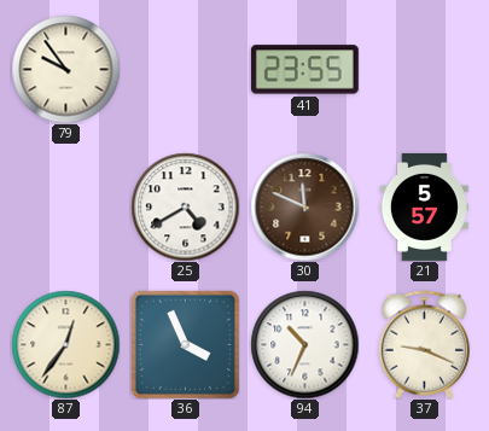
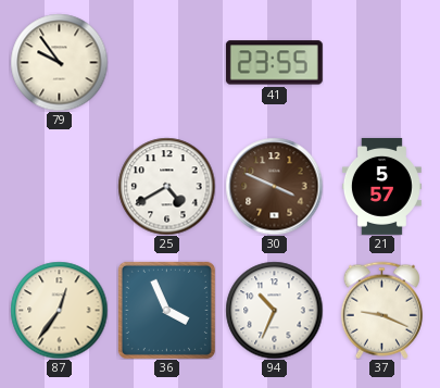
30: 11:49 -> 3:49
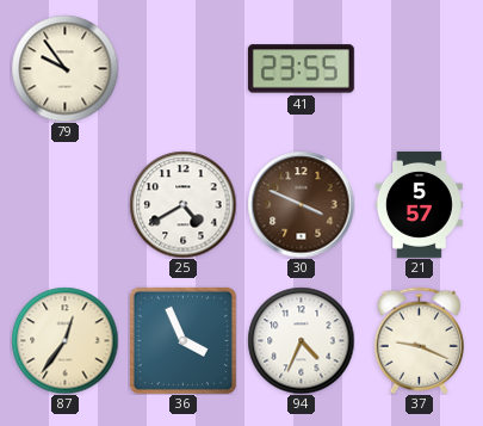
94: 10:34 -> 4:34
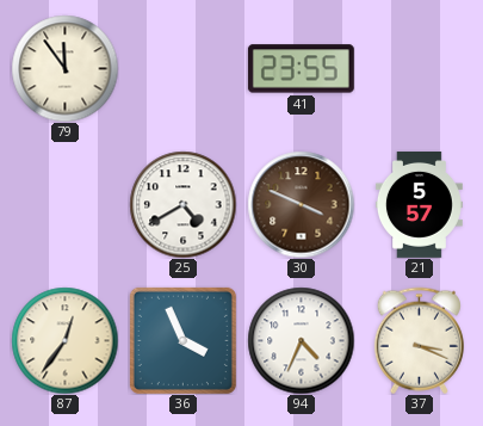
79: 9:54 -> 11:54
37: 9:19 -> 3:19
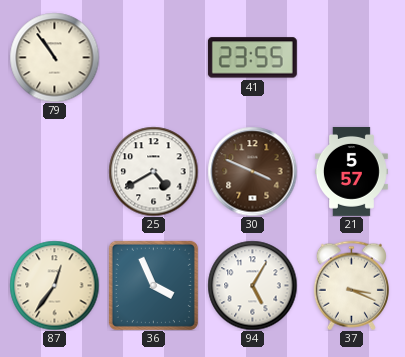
79: 11:54 -> 10:54
94: 4:34 -> 5:05
